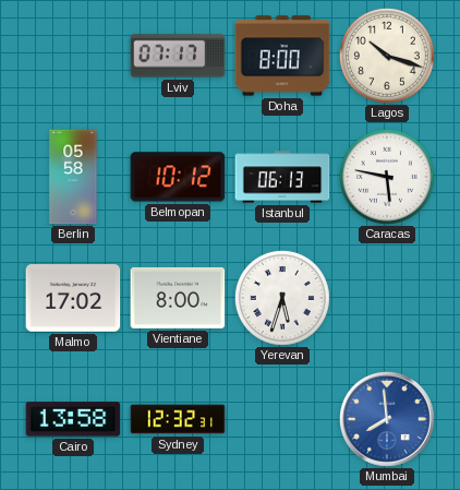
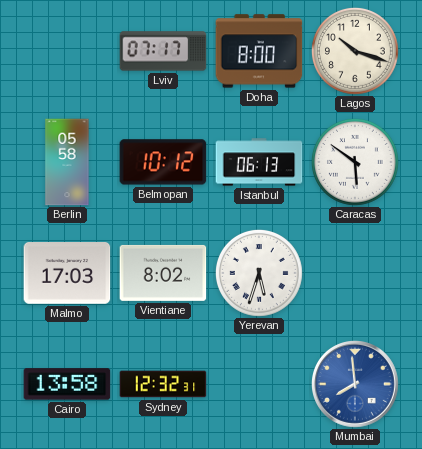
Caracas: 5:47 -> 5:51
Malmo: 17:02 -> 17:03
Vientiane: 8:00 -> 8:02
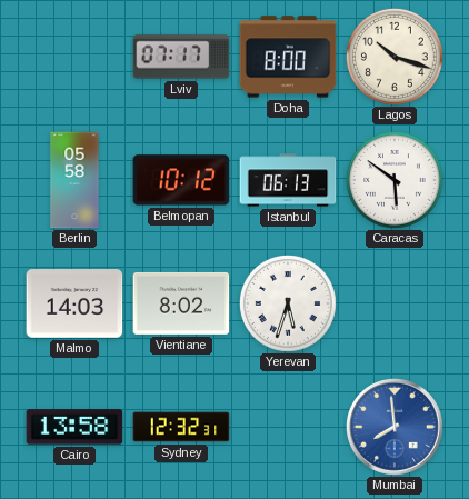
Malmo: 17:03 -> 14:03
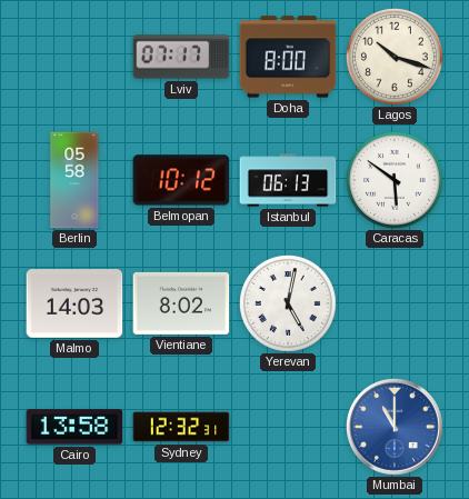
Yerevan: 5:33 -> 5:02
Mumbai: 7:59 -> 11:00
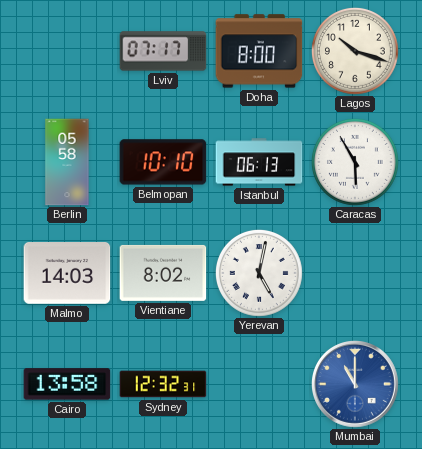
Belmopan: 10:12 -> 10:10
Caracas: 5:51 -> 5:55
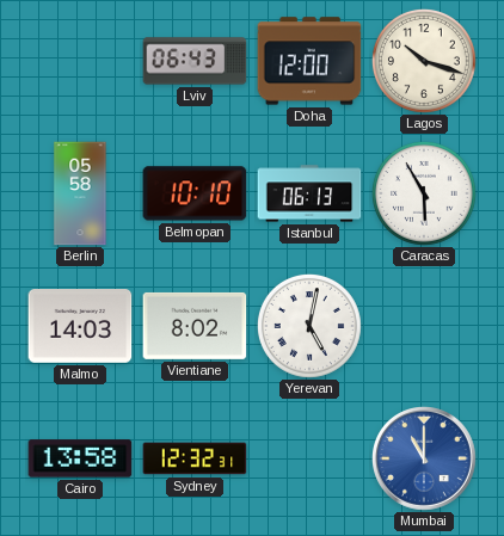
Lviv: 07:17 -> 06:43
Doha: 8:00 -> 12:00
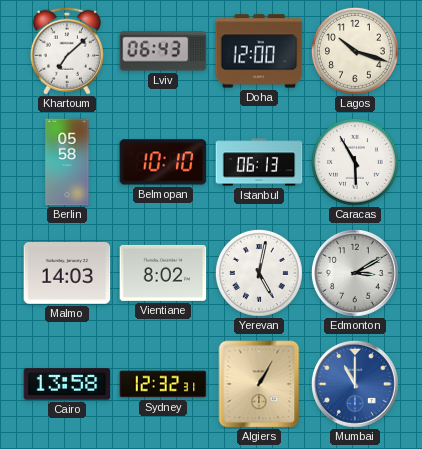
Khartoum: none -> 7:08
Edmonton: none -> 3:10
Algiers: none -> 1:05
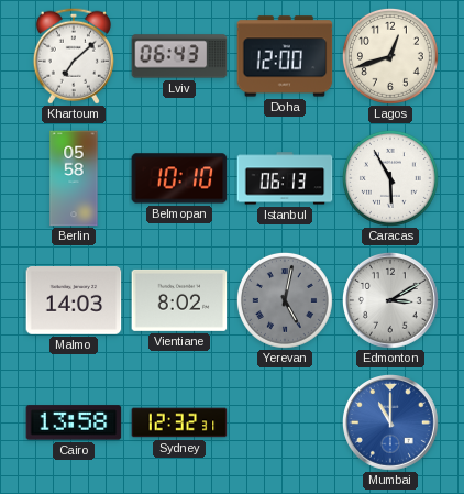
Lagos: 10:18 -> 12:42
Yerevan dial: white -> grey
Algiers: 1:05 -> none
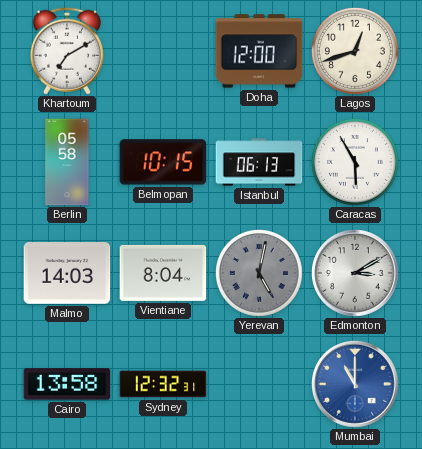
Khartoum: 7:08 -> 7:10
Lviv: 06:43 -> none
Belmopan: 10:10 -> 10:15
Vientiane: 8:02 -> 8:04
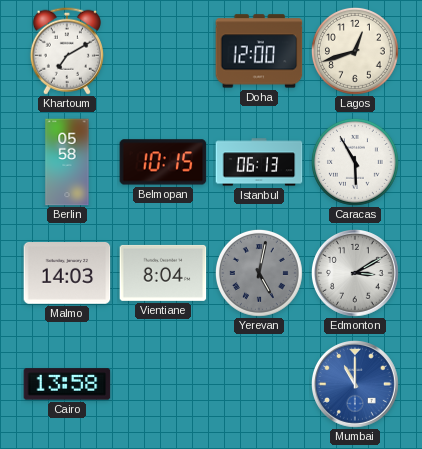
Sydney: 12:32 -> none
